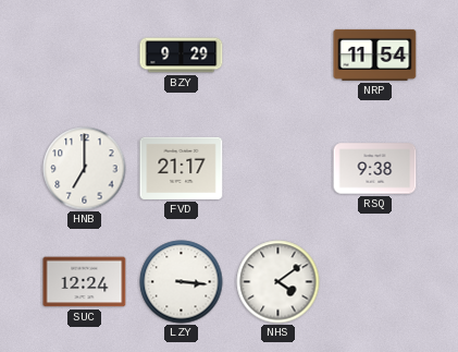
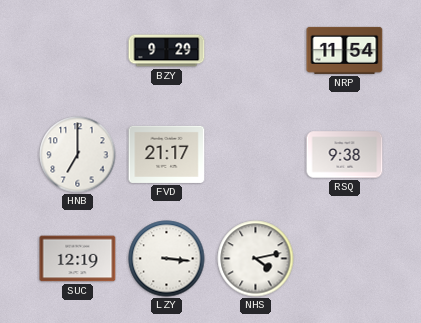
SUC: 12:24 -> 12:19
NHS: 4:09 -> 4:13
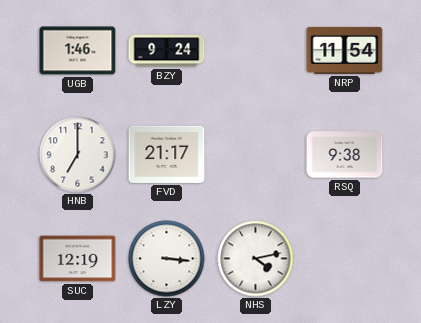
UGB: none -> 1:46
BZY: 9:29 -> 9:24
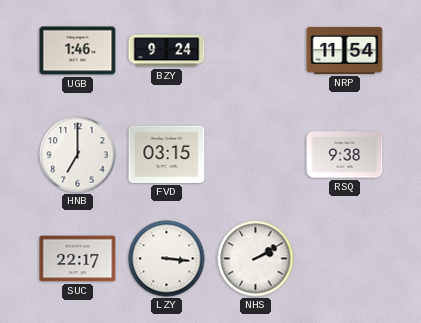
FVD: 21:17 -> 03:15
SUC: 12:19 -> 22:17
NHS: 4:13 -> 2:10
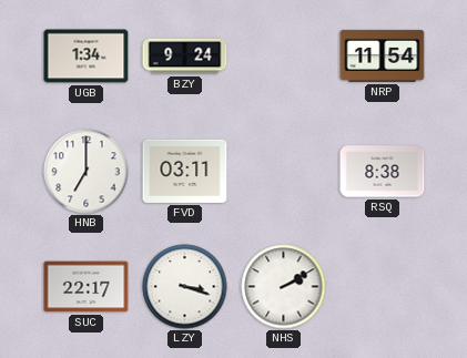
UGB: 1:46 -> 1:34
FVD: 03:15 -> 03:11
RSQ: 9:38 -> 8:38
LZY: 3:16 -> 3:18
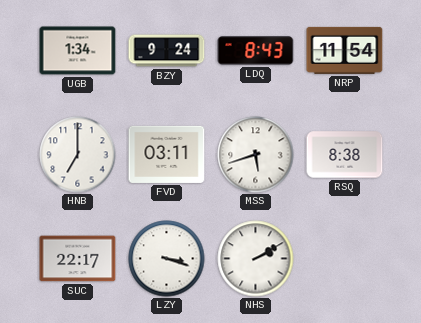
LDQ: none -> 8:43
MSS: none -> 5:42
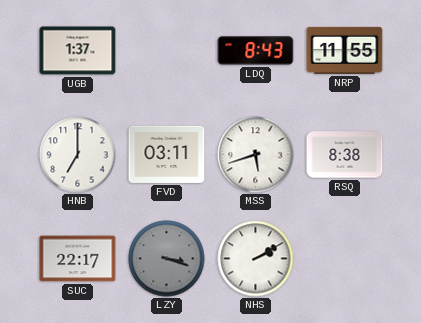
UGB: 1:34 -> 1:37
BZY: 9:24 -> none
NRP: 11:54 -> 11:55
LZY dial: white -> grey
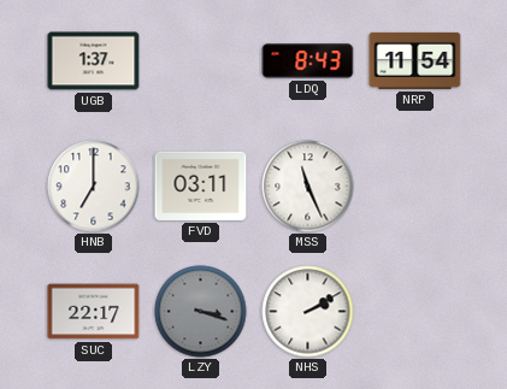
NRP: 11:55 -> 11:54
MSS: 5:42 -> 11:26
RSQ: 8:38 -> none
